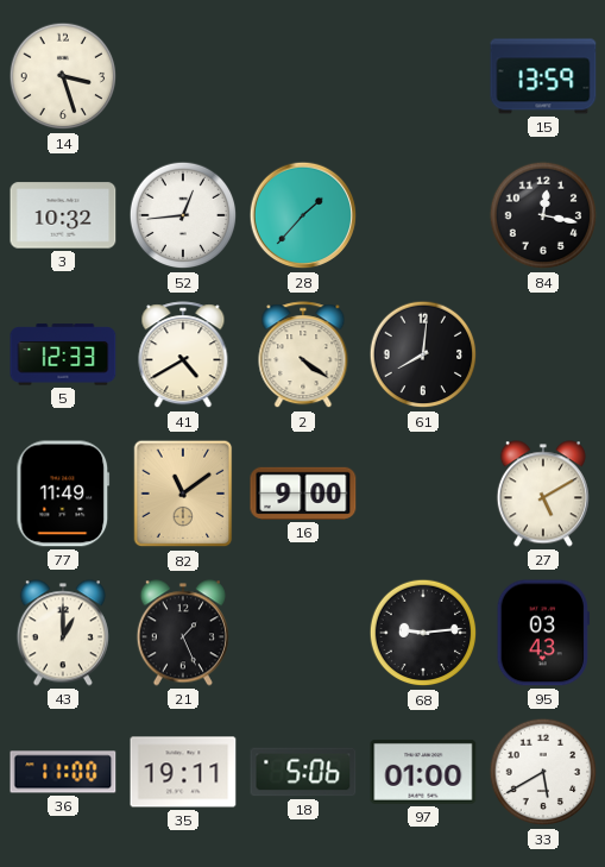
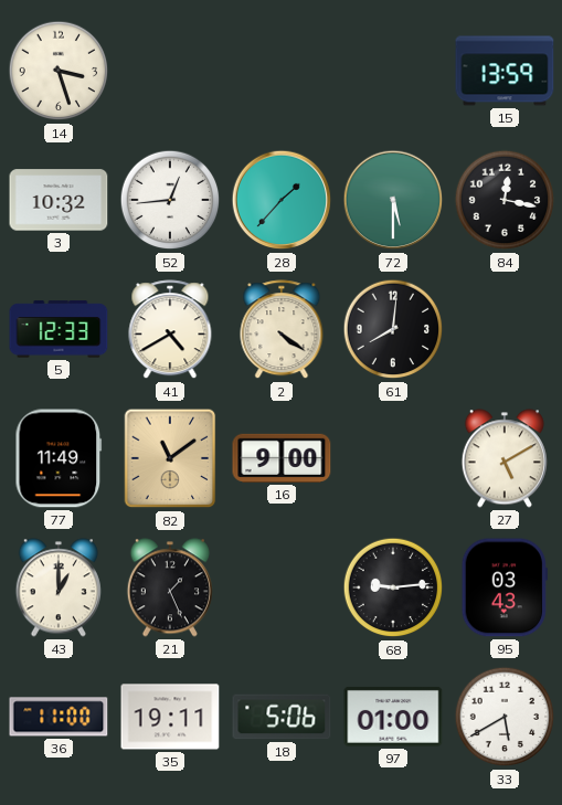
72: none -> 5:30
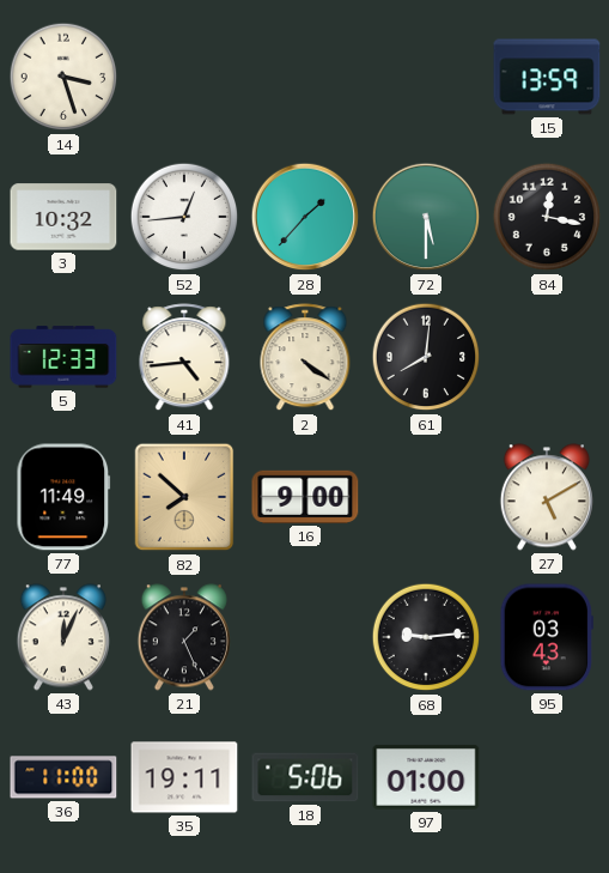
41: 4:40 -> 4:44
82: 11:09 -> 7:52
43: 1:00 -> 12:04
33: 5:40 -> none
